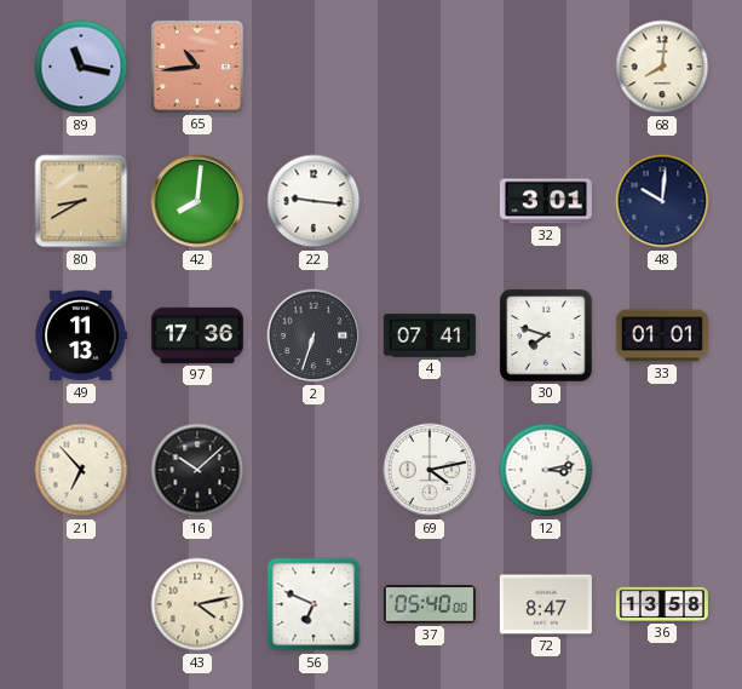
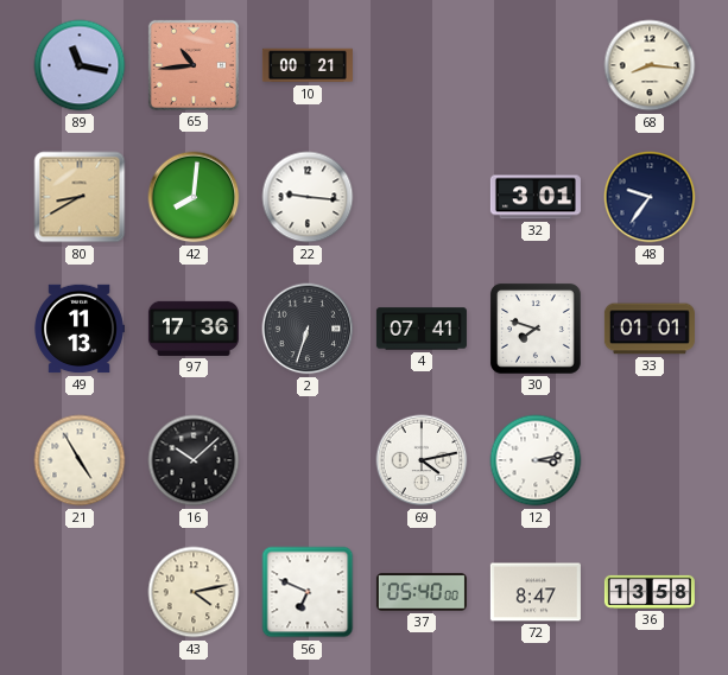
10: none -> 00:21
68: 8:01 -> 8:16
48: 10:01 -> 9:36
21: 6:53 -> 4:55
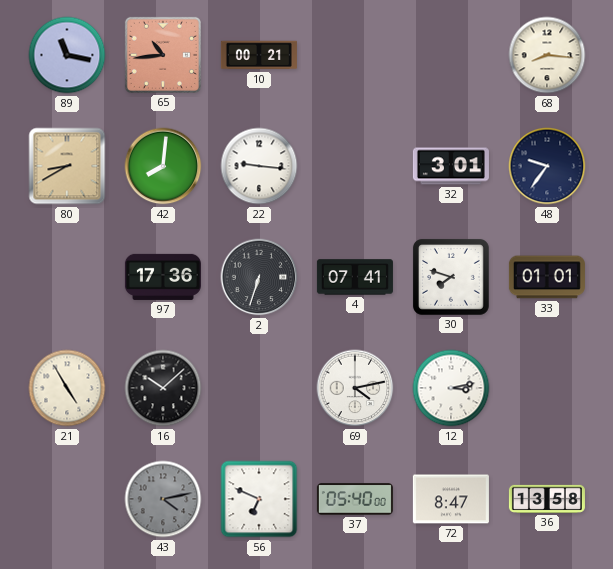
49: 11:13 -> none
43 dial: cream -> grey
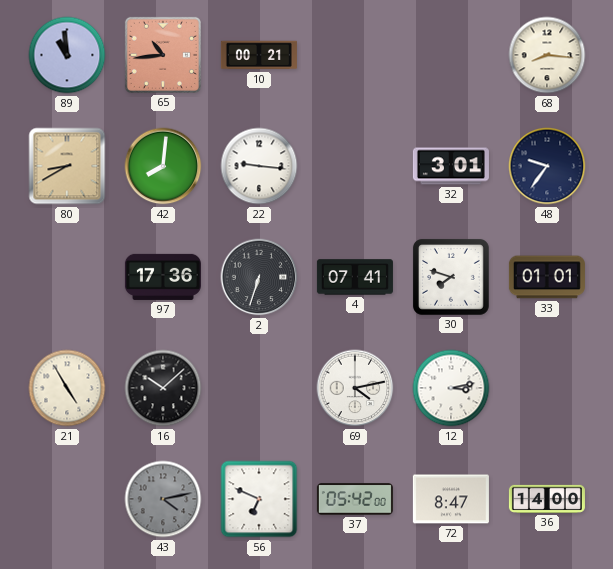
89: 11:17 -> 10:59
37: 05:40 -> 05:42
36: 13:58 -> 14:00
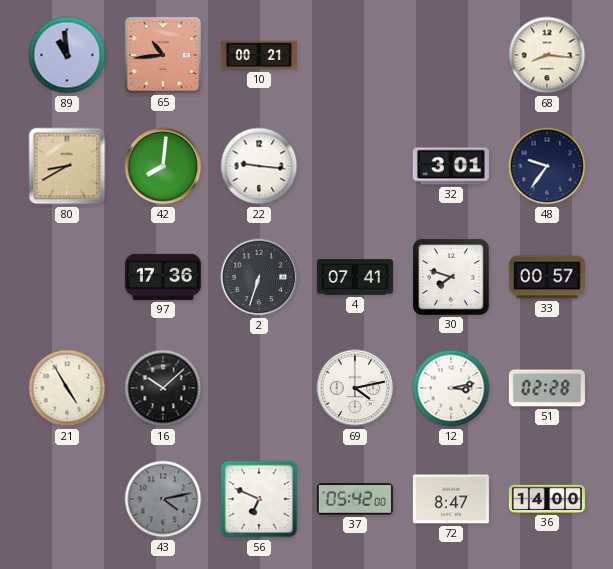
33: 01:01 -> 00:57
51: none -> 02:28
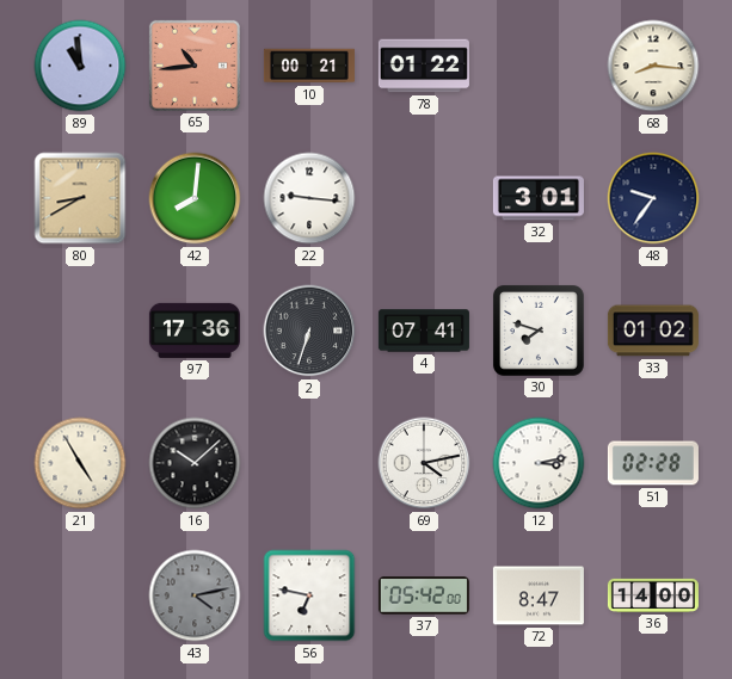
78: none -> 01:22
33: 00:57 -> 01:02
56: 6:49 -> 6:47
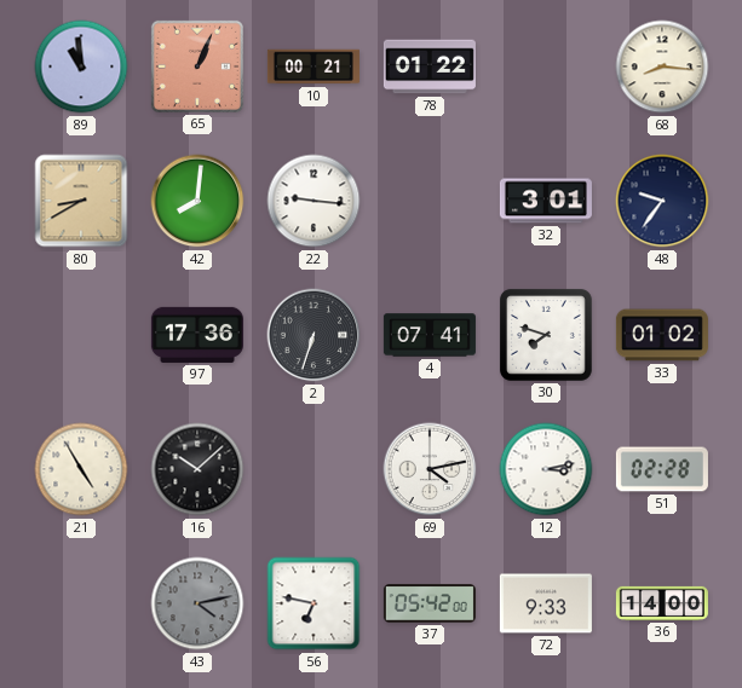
65: 10:44 -> 1:04
72: 8:47 -> 9:33
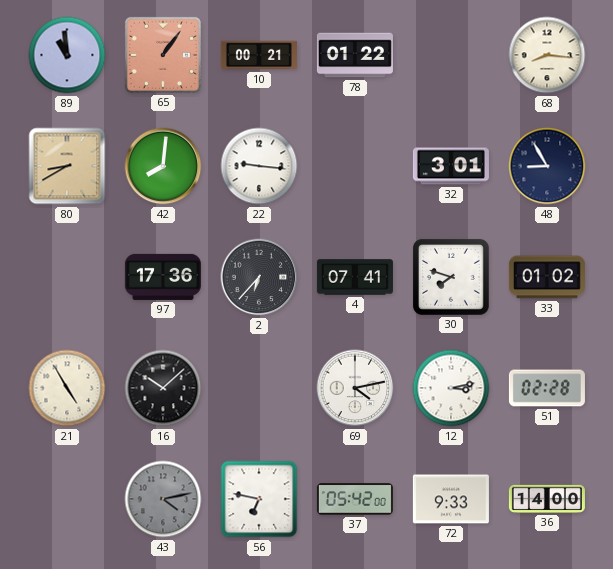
65: 1:04 -> 1:06
48: 9:36 -> 8:55
2: 6:33 -> 6:37
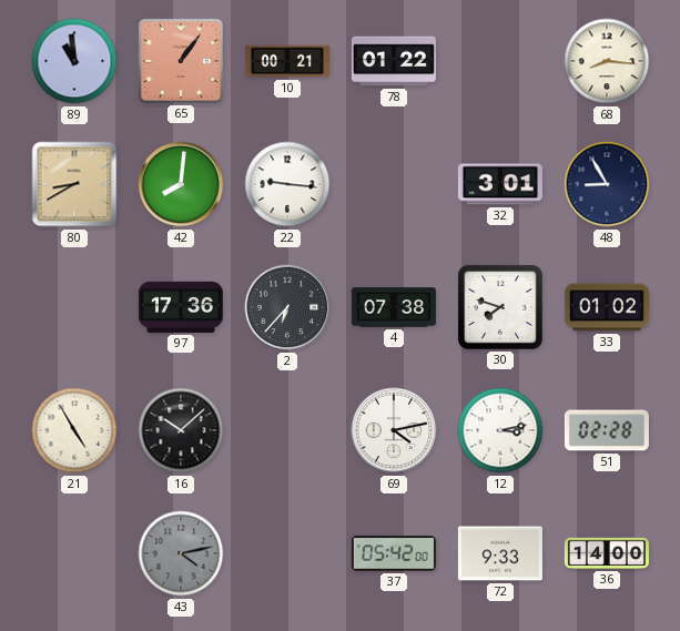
4: 07:41 -> 07:38
56: 6:47 -> none
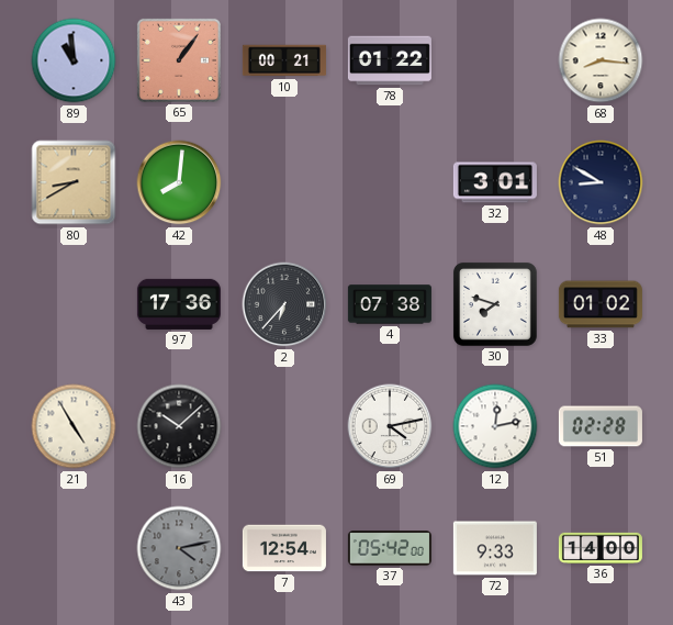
22: 9:16 -> none
48: 8:55 -> 8:50
12: 3:13 -> 12:13
7: none -> 12:54
